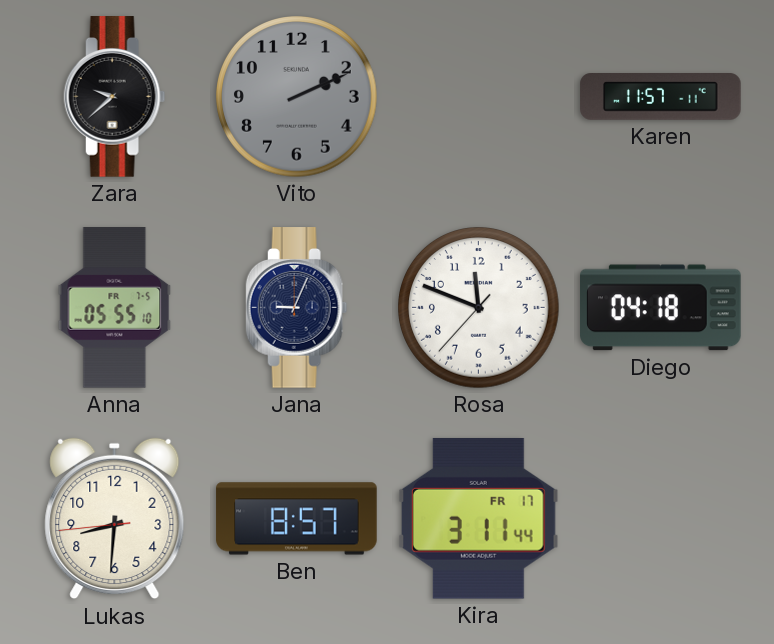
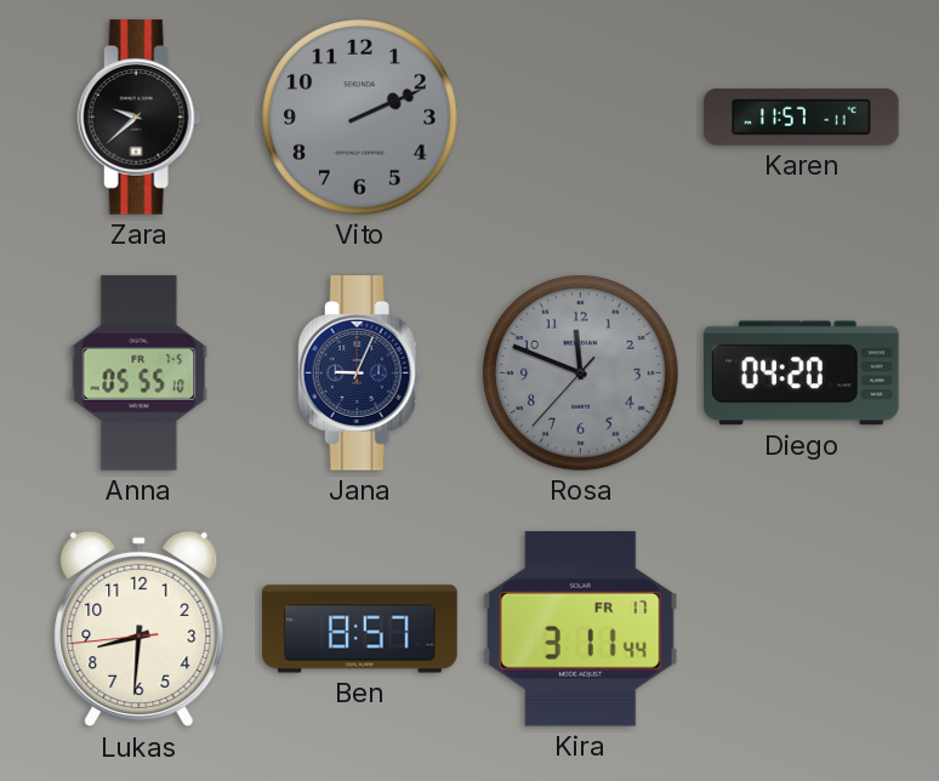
Rosa dial: white -> grey
Diego: 04:18 -> 04:20
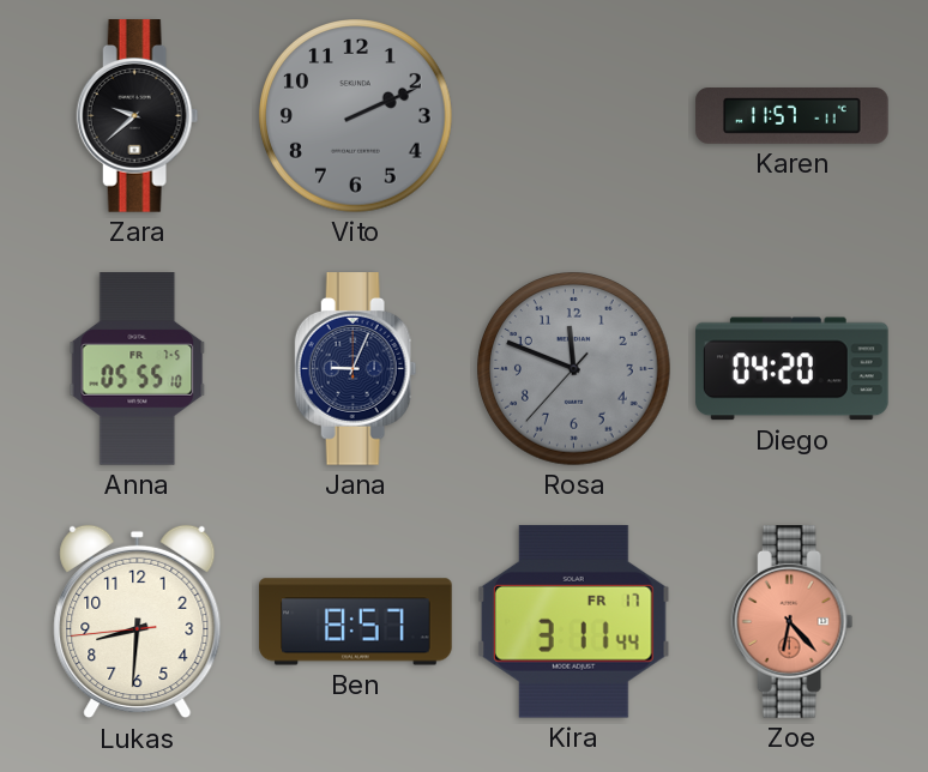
Zoe: none -> 6:23
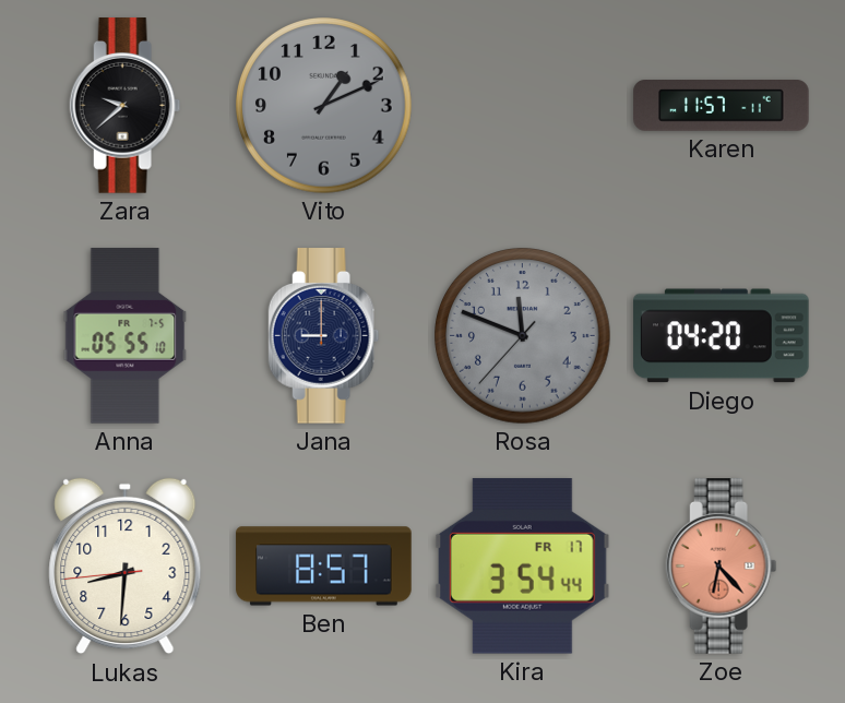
Vito: 2:11 -> 1:11
Jana: 9:04 -> 9:00
Kira: 3:11 -> 3:54
